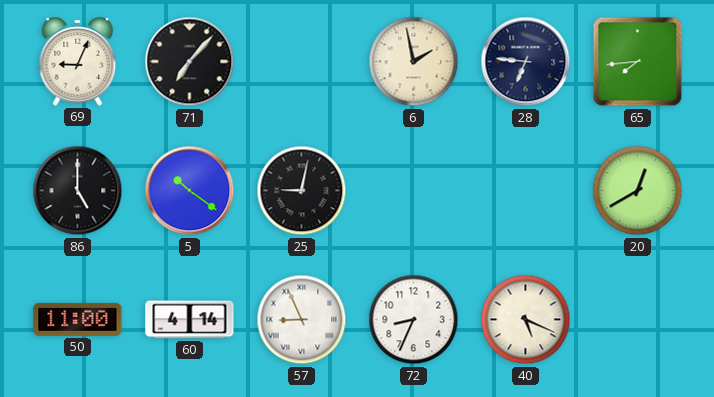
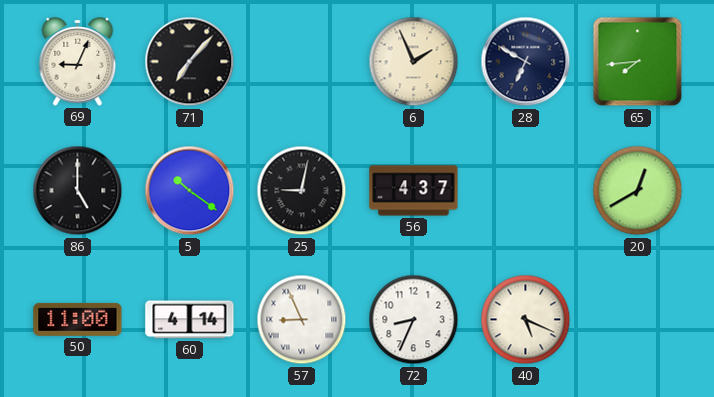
6: 1:58 -> 1:56
28: 6:46 -> 6:50
56: none -> 4:37
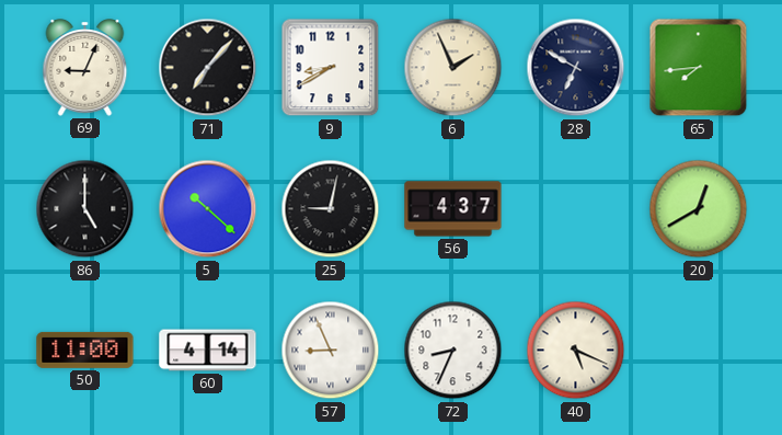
9: none -> 8:40
5: 10:21 -> 10:22
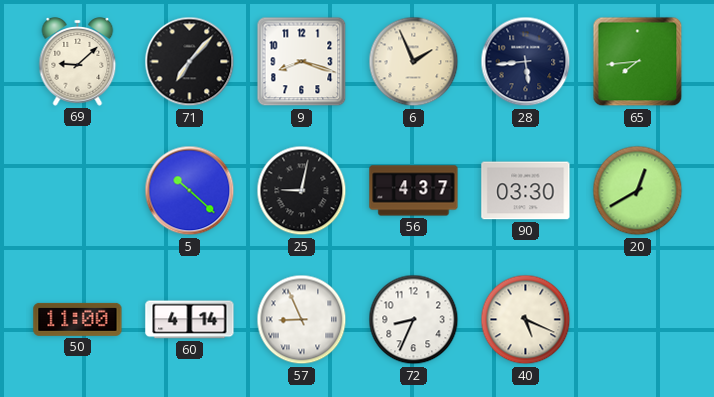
69: 9:04 -> 9:08
9: 8:40 -> 8:18
28: 6:50 -> 5:44
86: 5:00 -> none
90: none -> 03:30
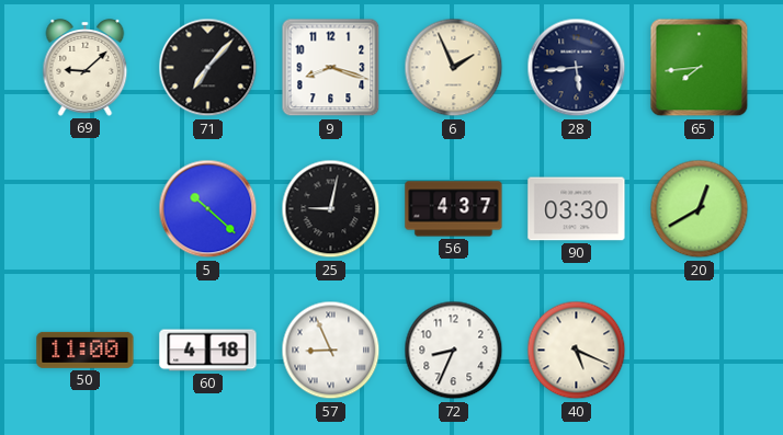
60: 4:14 -> 4:18
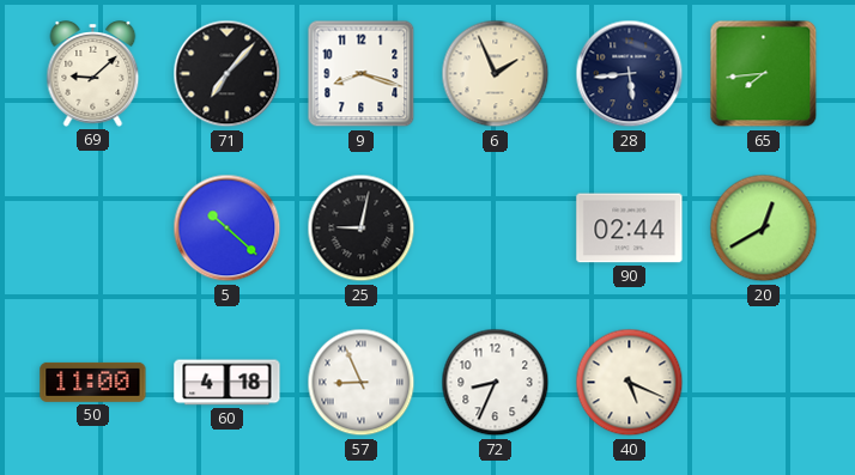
56: 4:37 -> none
90: 03:30 -> 02:44
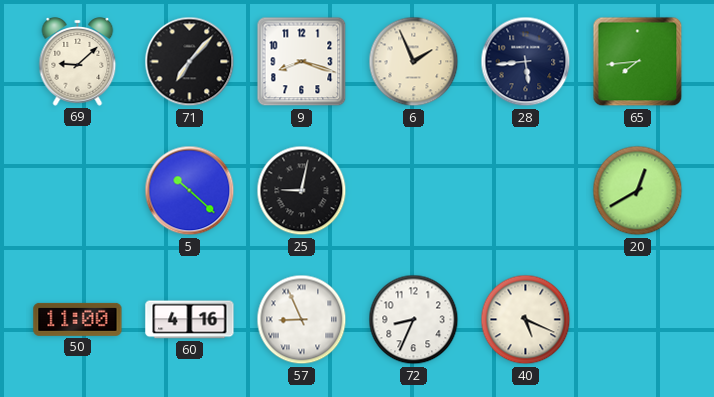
90: 02:44 -> none
60: 4:18 -> 4:16
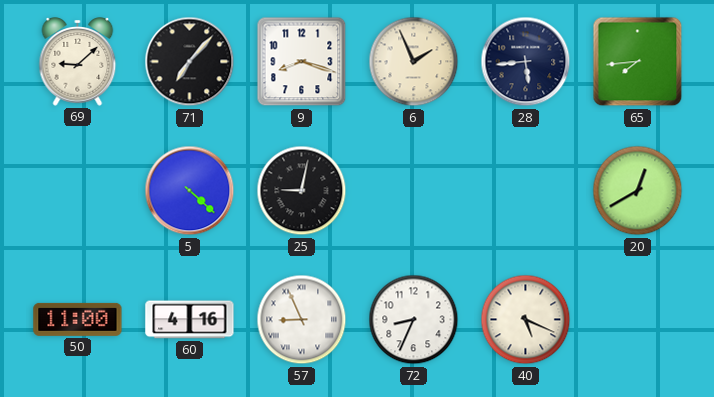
5: 10:22 -> 4:22
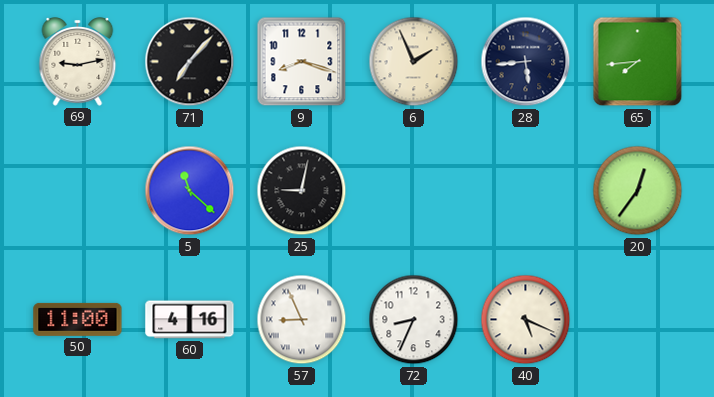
69: 9:08 -> 9:13
5: 4:22 -> 11:22
20: 12:40 -> 12:36
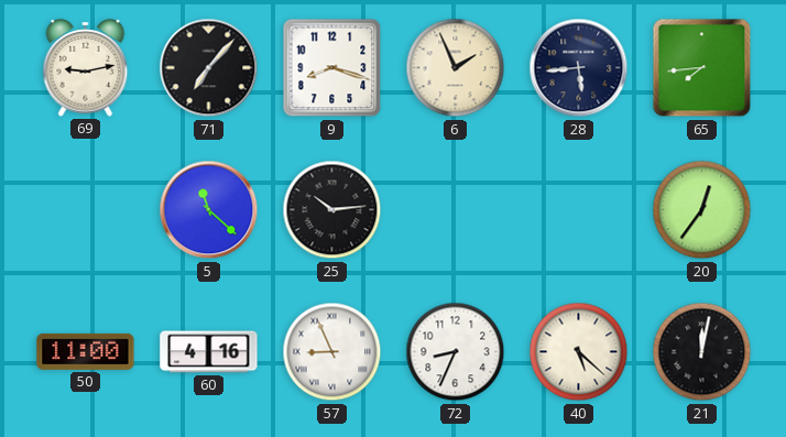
25: 9:02 -> 10:14
40: 5:19 -> 5:22
21: none -> 12:02
